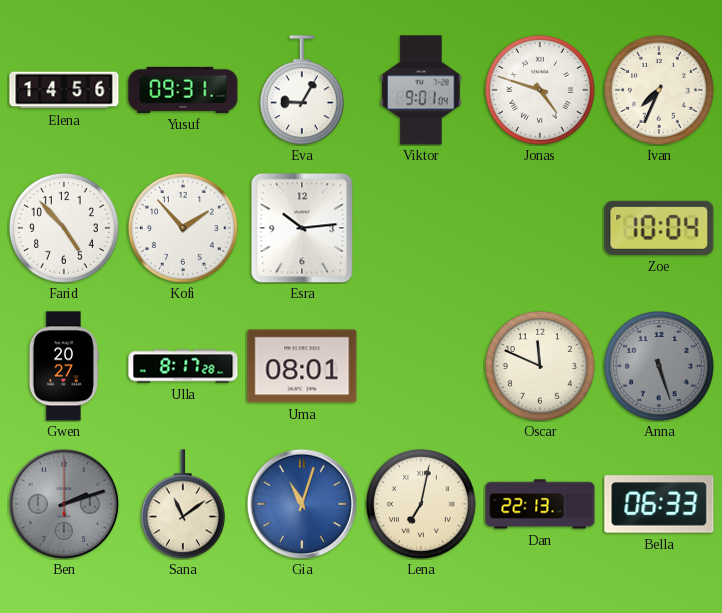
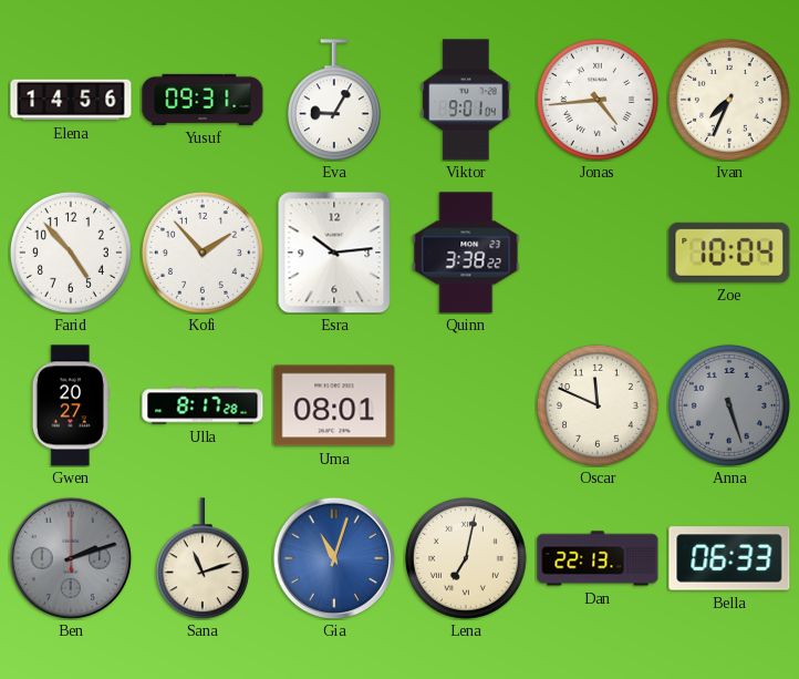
Jonas: 4:48 -> 4:44
Quinn: none -> 3:38
Sana: 11:09 -> 11:12
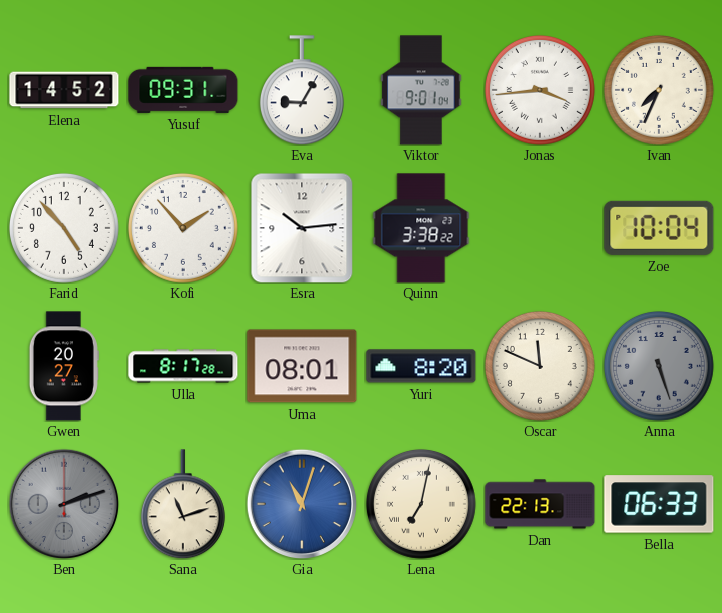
Elena: 14:56 -> 14:52
Jonas: 4:44 -> 3:44
Yuri: none -> 8:20
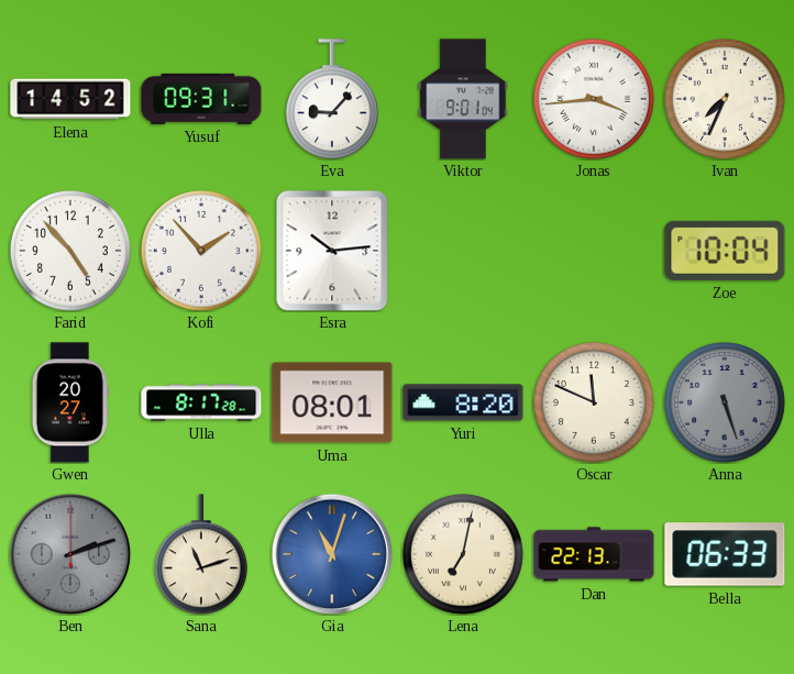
Eva: 9:05 -> 9:07
Quinn: 3:38 -> none
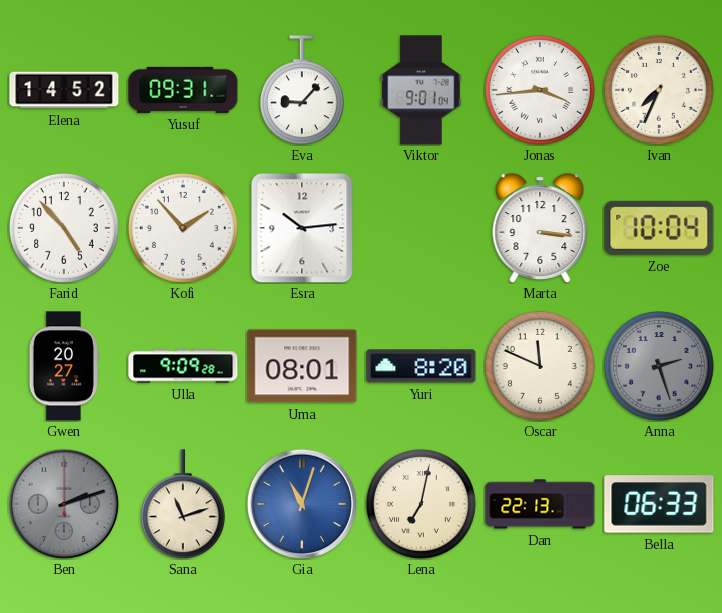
Marta: none -> 3:16
Ulla: 8:17 -> 9:09
Anna: 5:27 -> 2:27
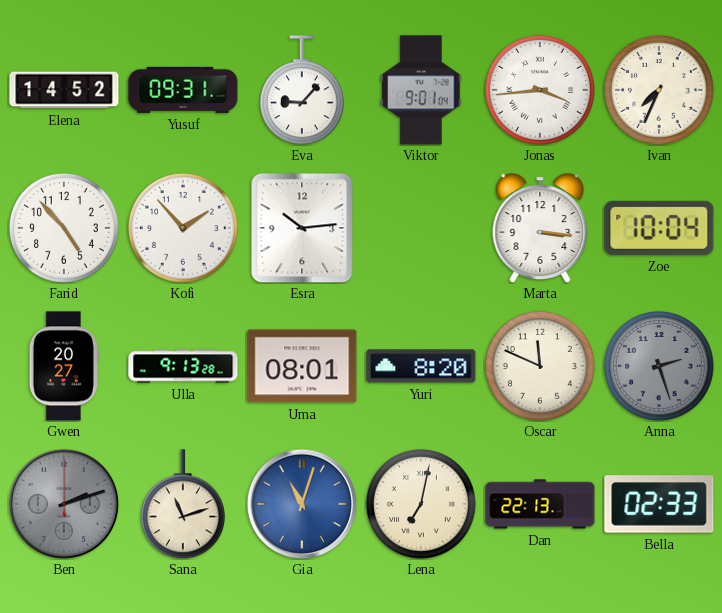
Ulla: 9:09 -> 9:13
Bella: 06:33 -> 02:33
